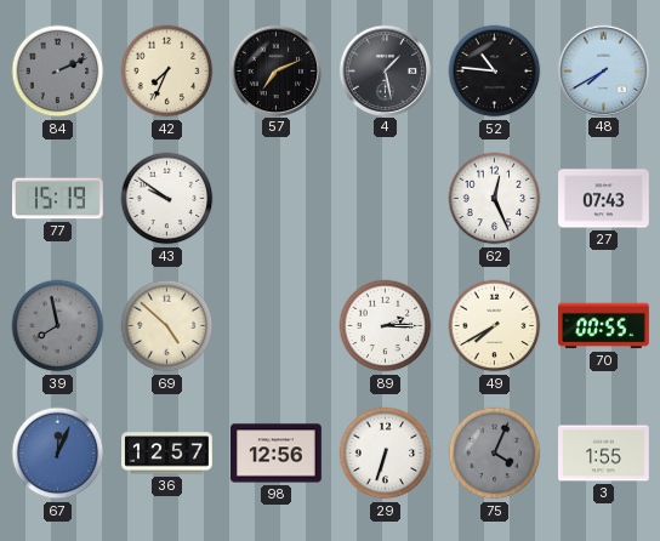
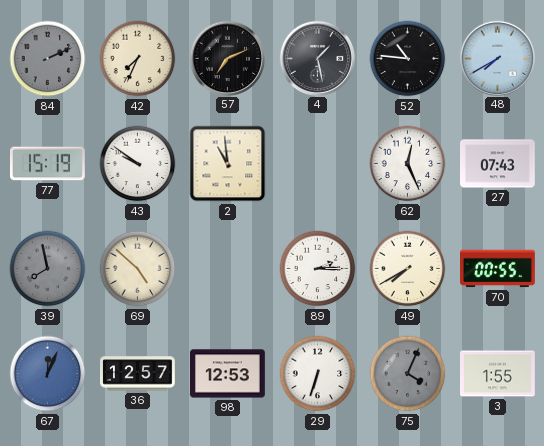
2: none -> 10:59
98: 12:56 -> 12:53
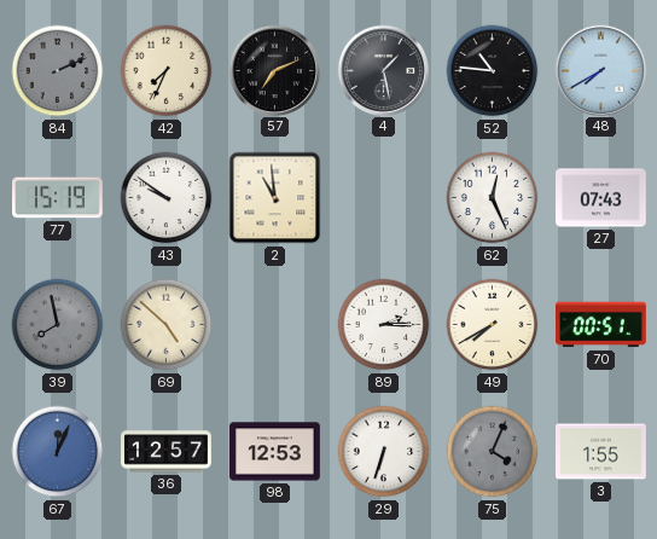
70: 00:55 -> 00:51
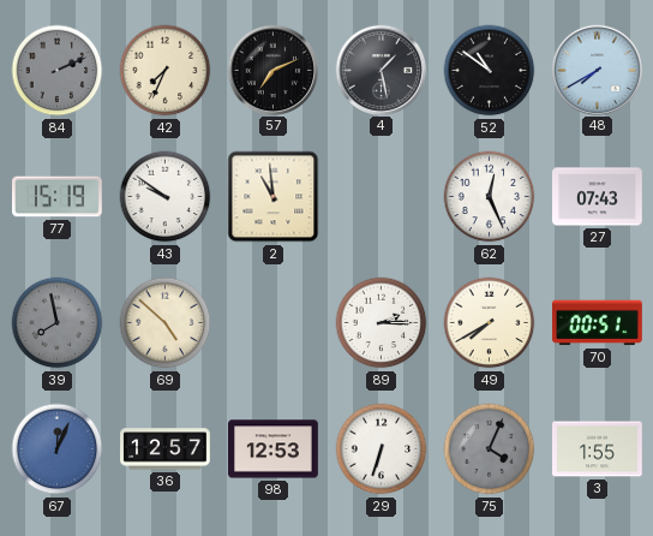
52: 10:46 -> 10:51
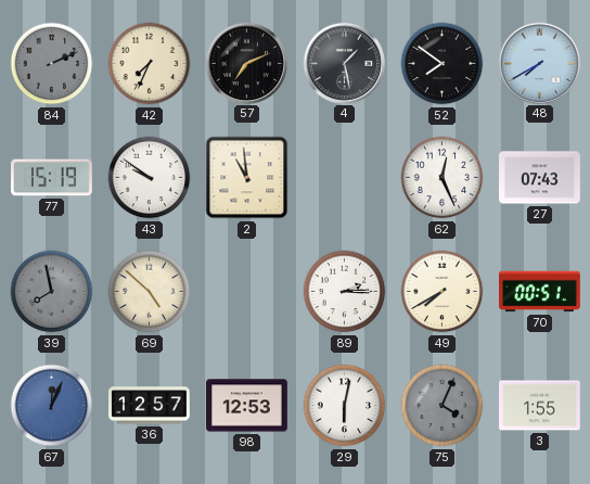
52: 10:51 -> 7:51
29: 6:33 -> 6:02
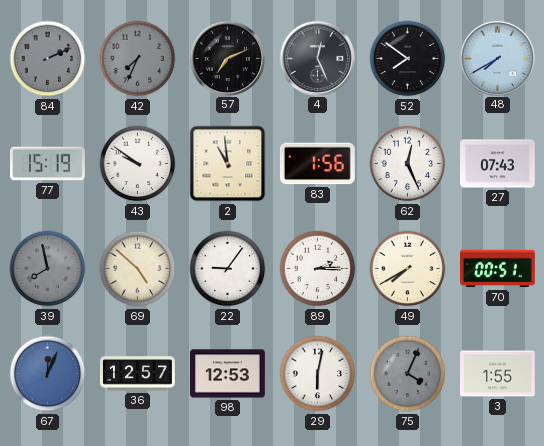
42 dial: cream -> grey
4: 1:28 -> 12:26
83: none -> 1:56
22: none -> 9:06
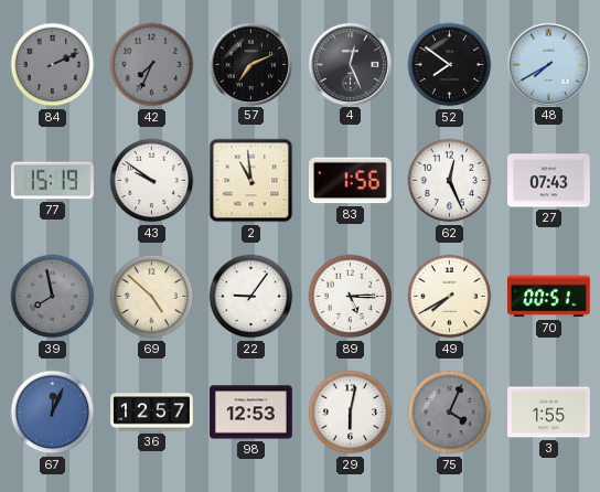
89: 2:15 -> 5:15
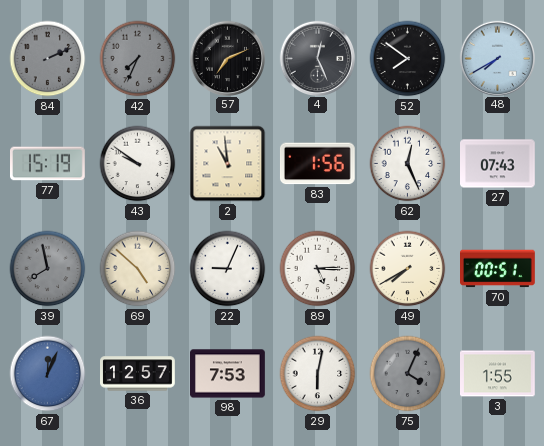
22: 9:06 -> 9:04
98: 12:53 -> 7:53
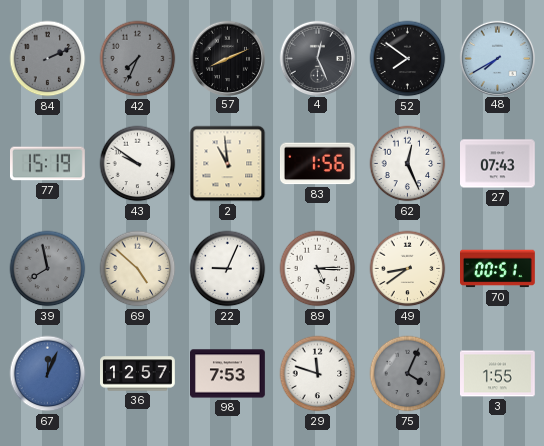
57: 7:11 -> 8:11
49: 7:40 -> 8:39
29: 6:02 -> 11:48
